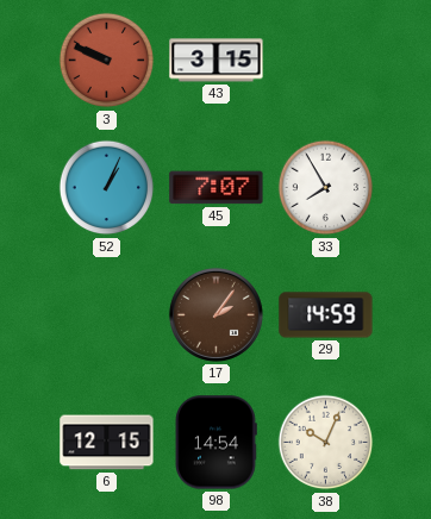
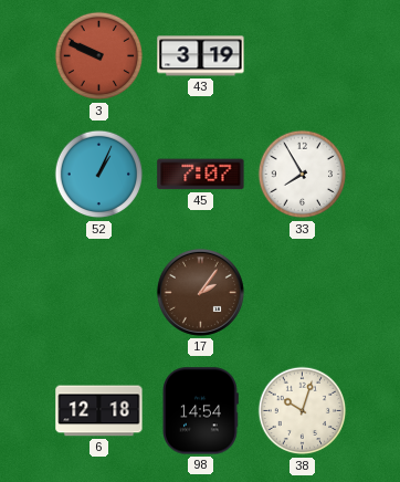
43: 3:15 -> 3:19
29: 14:59 -> none
6: 12:15 -> 12:18
38: 10:04 -> 10:03
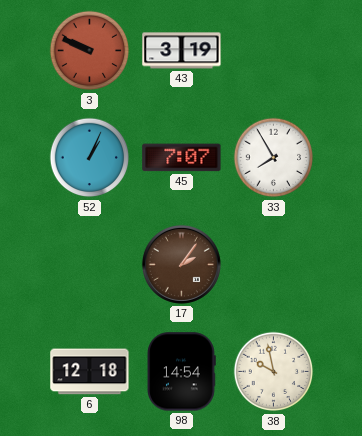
38: 10:03 -> 9:58
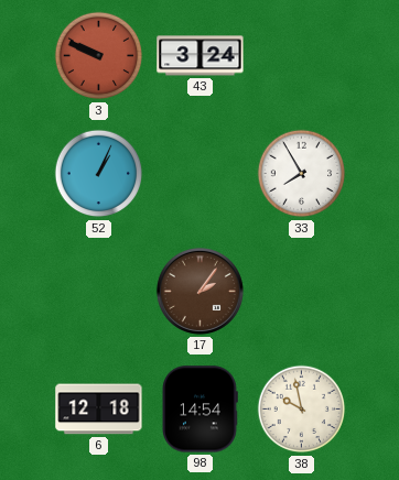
43: 3:19 -> 3:24
45: 7:07 -> none
